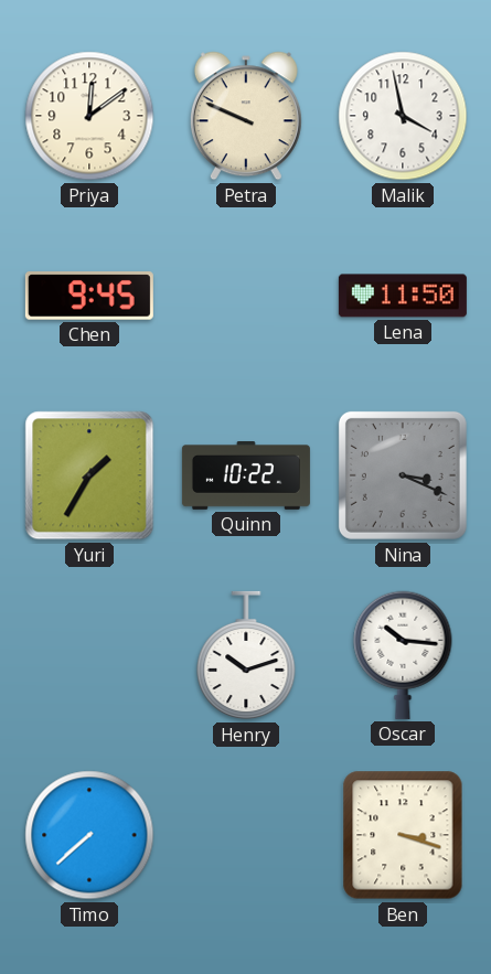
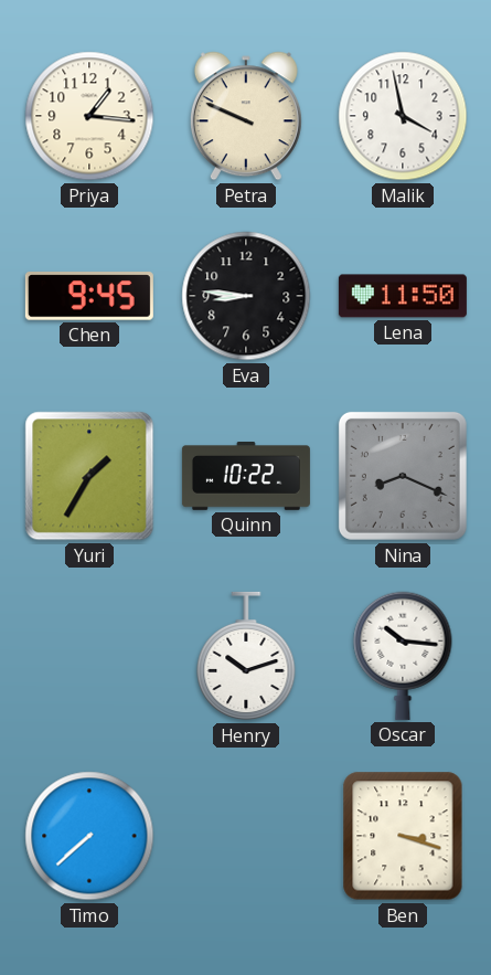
Priya: 12:09 -> 1:16
Eva: none -> 8:46
Nina: 3:19 -> 8:19
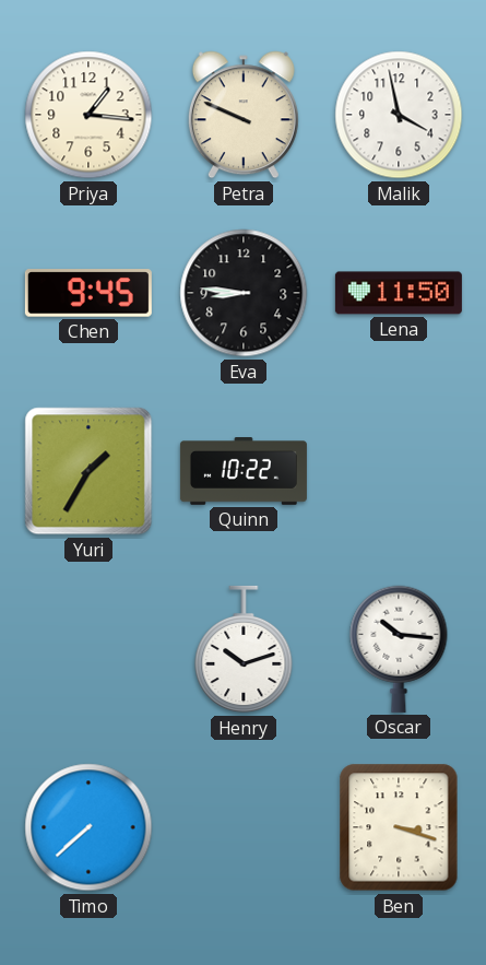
Nina: 8:19 -> none
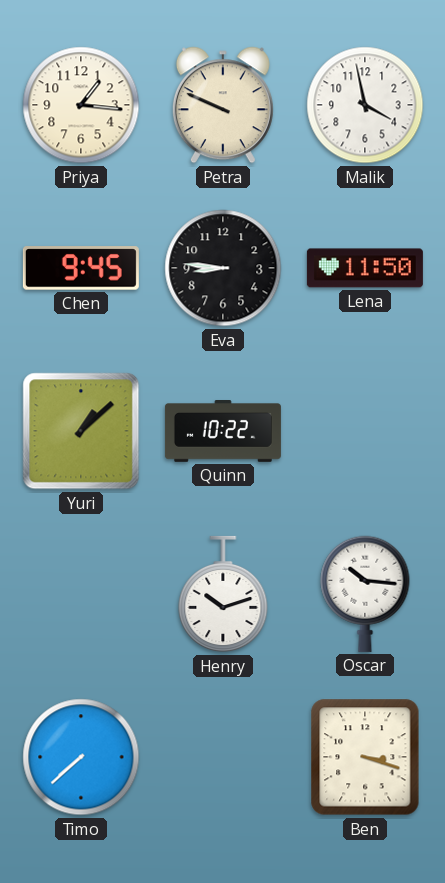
Yuri: 1:35 -> 1:08
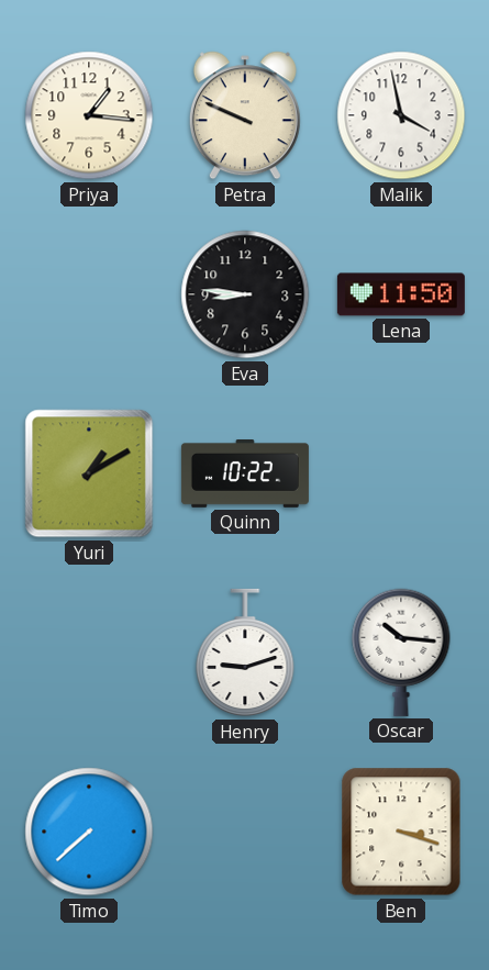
Chen: 9:45 -> none
Yuri: 1:08 -> 1:10
Henry: 10:12 -> 9:12
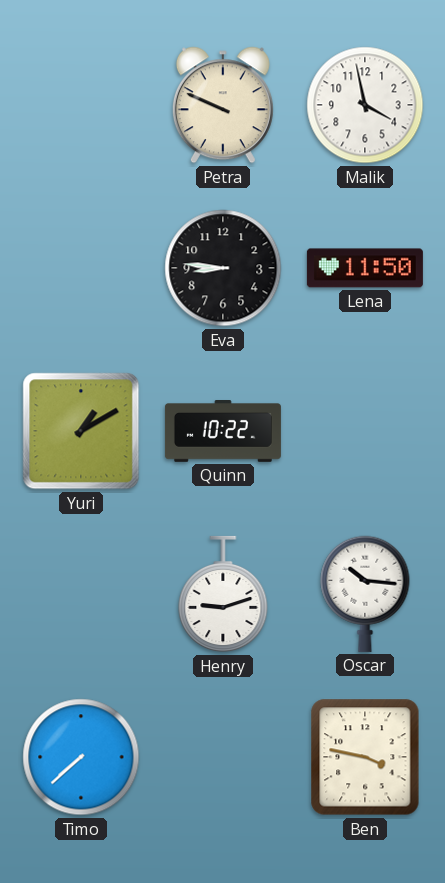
Priya: 1:16 -> none
Ben: 3:18 -> 3:47
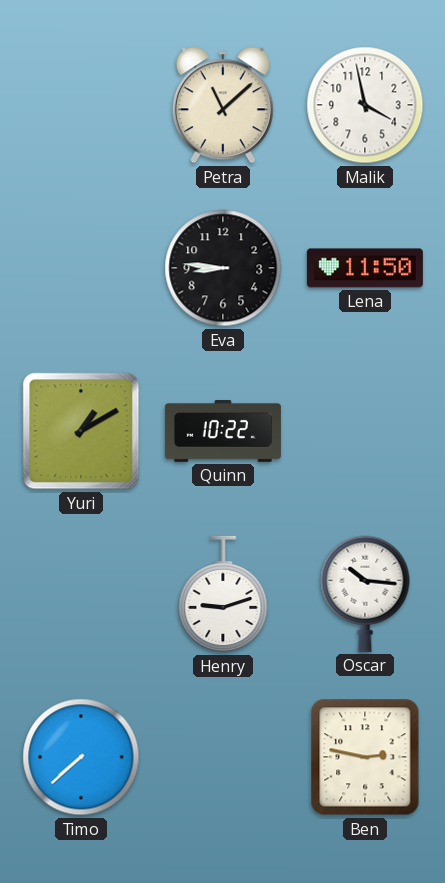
Petra: 9:49 -> 11:08
Ben: 3:47 -> 2:47
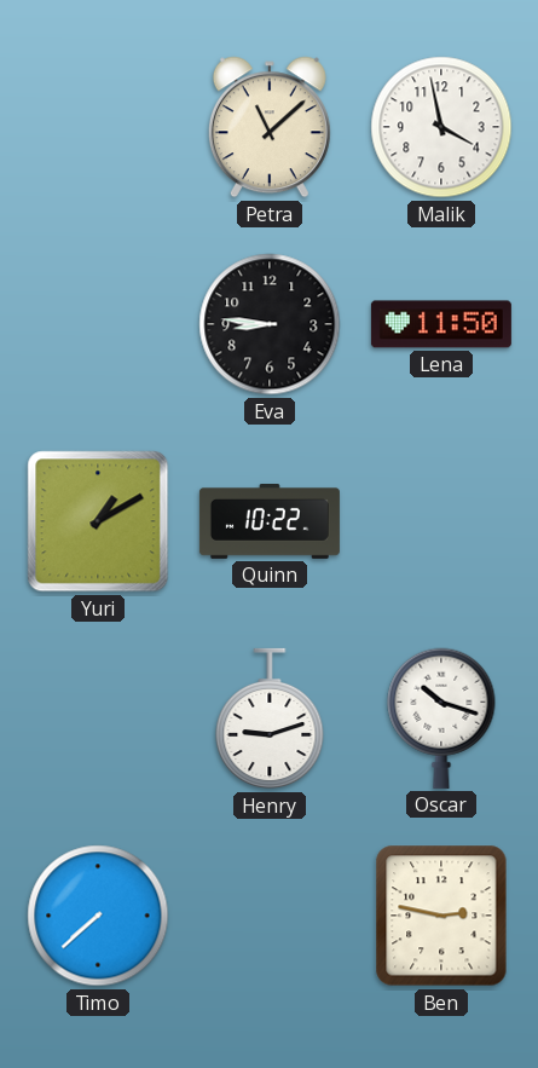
Oscar: 10:16 -> 10:18
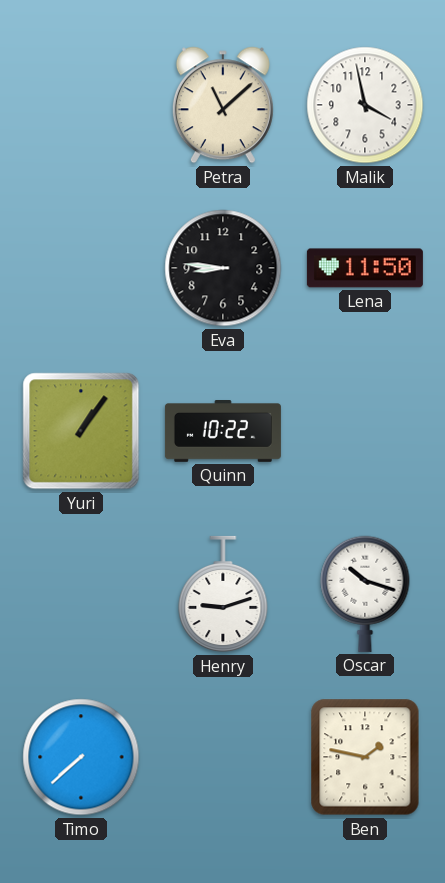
Yuri: 1:10 -> 1:06
Ben: 2:47 -> 1:47
